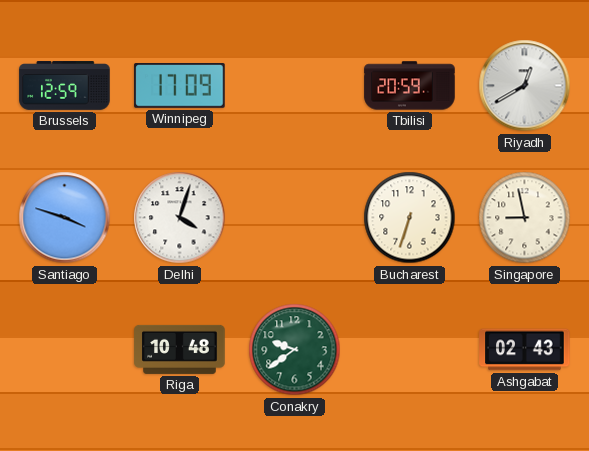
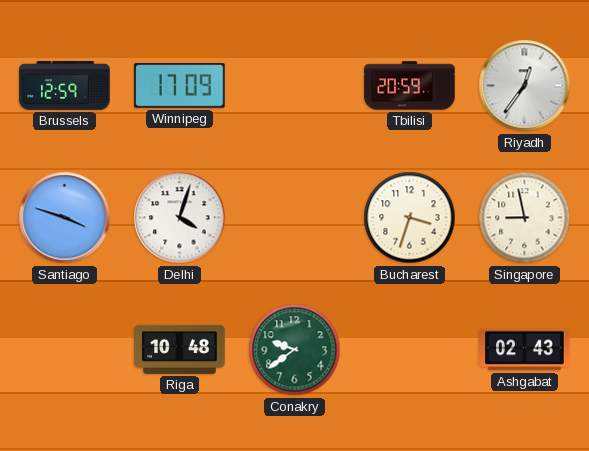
Riyadh: 12:40 -> 12:36
Bucharest: 6:33 -> 3:33
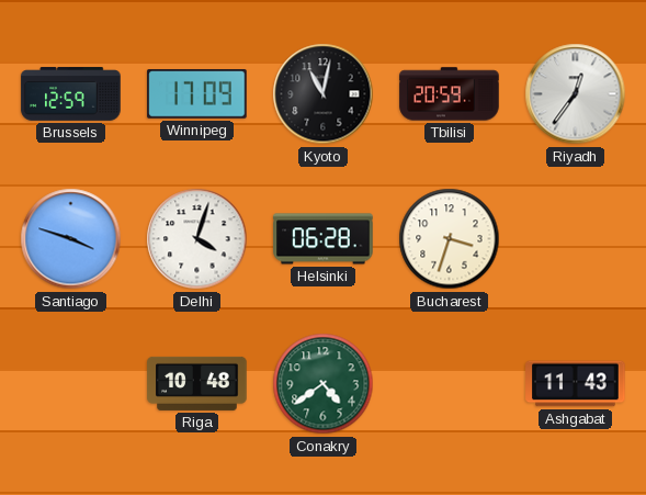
Kyoto: none -> 11:02
Helsinki: none -> 06:28
Singapore: 8:58 -> none
Conakry: 9:39 -> 4:39
Ashgabat: 02:43 -> 11:43
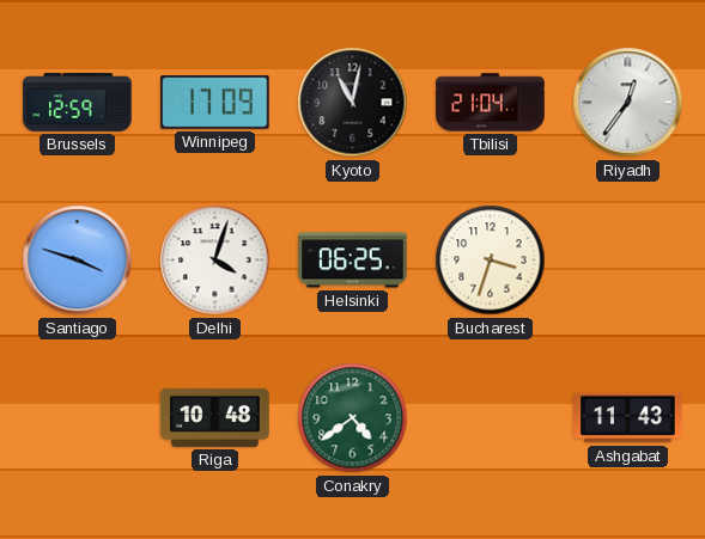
Tbilisi: 20:59 -> 21:04
Helsinki: 06:28 -> 06:25
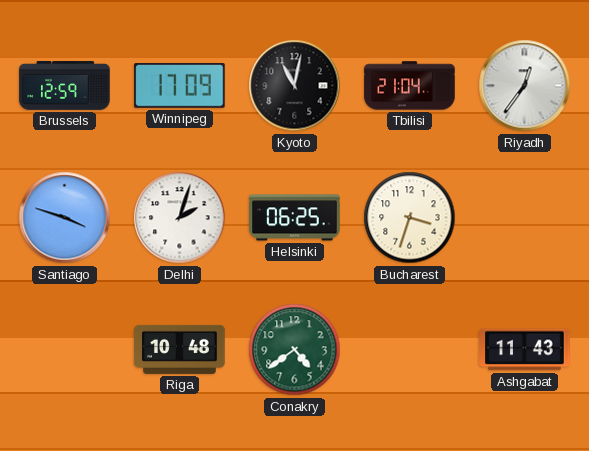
Delhi: 4:03 -> 2:03
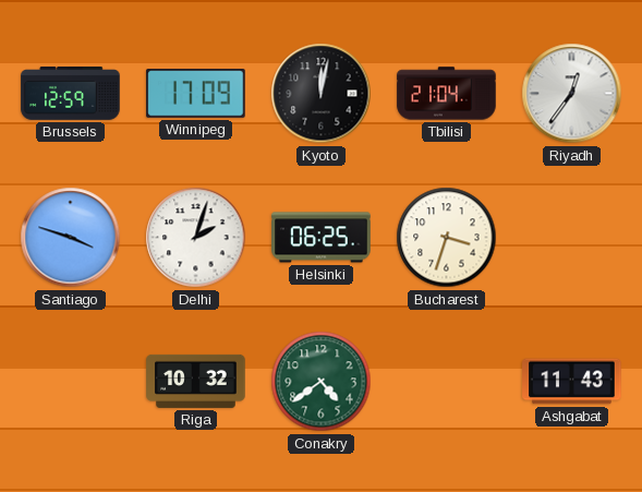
Kyoto: 11:02 -> 12:02
Riga: 10:48 -> 10:32
